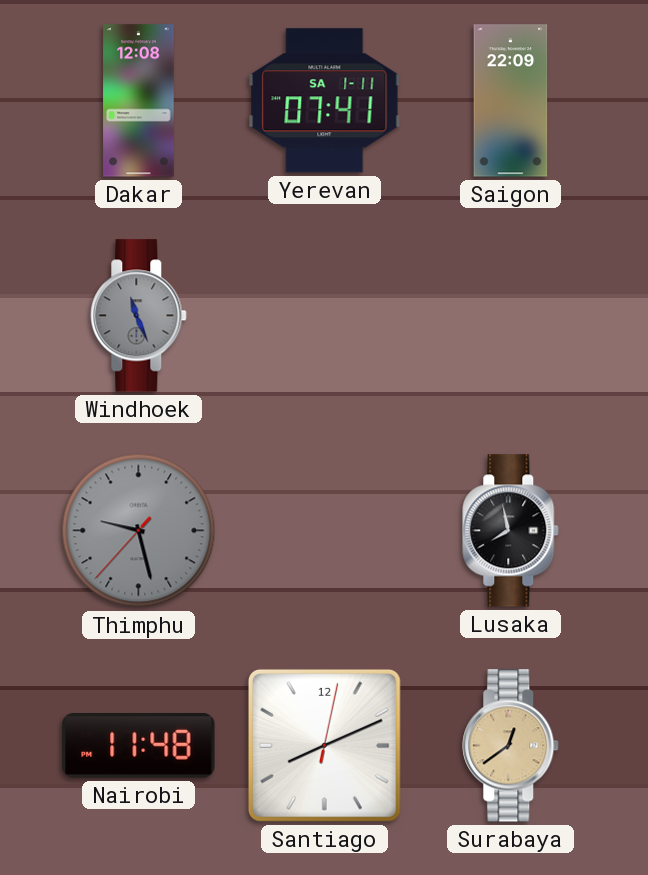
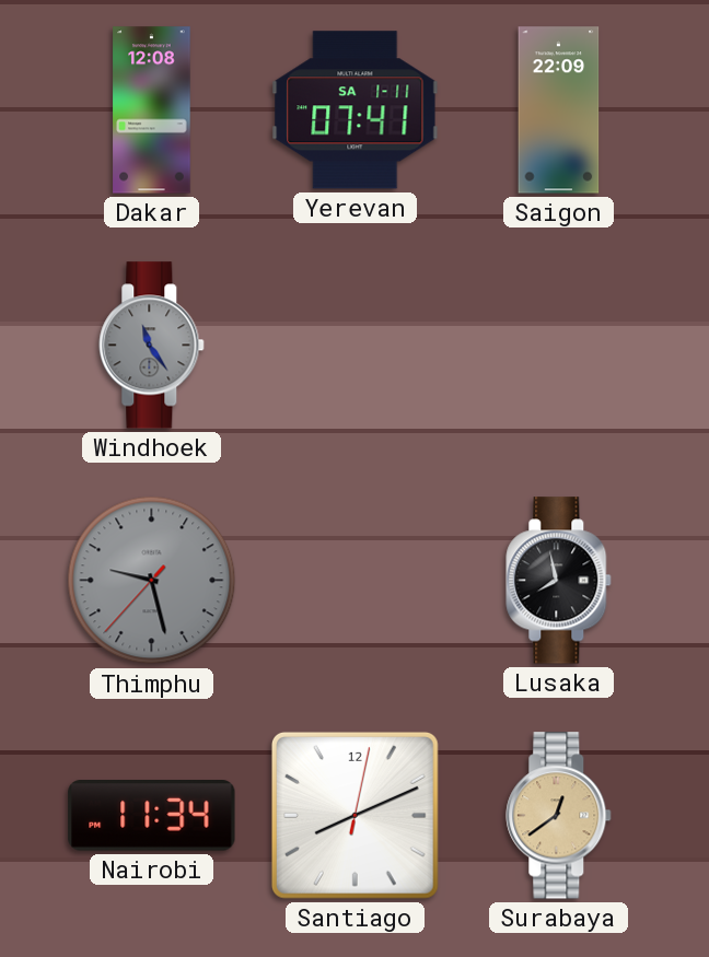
Windhoek: 11:26 -> 11:24
Nairobi: 11:48 -> 11:34
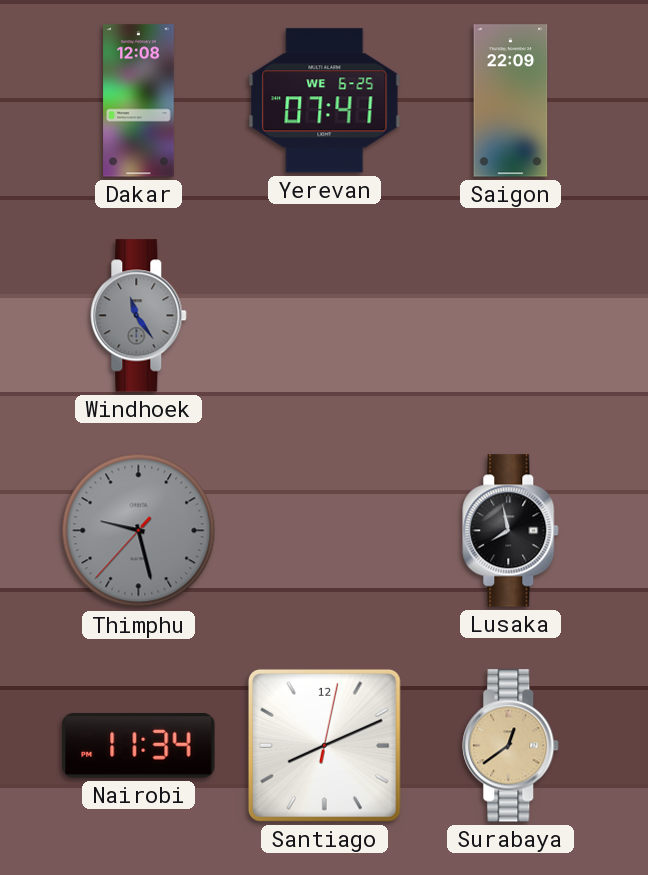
Yerevan date: SA 1-11 -> WE 6-25
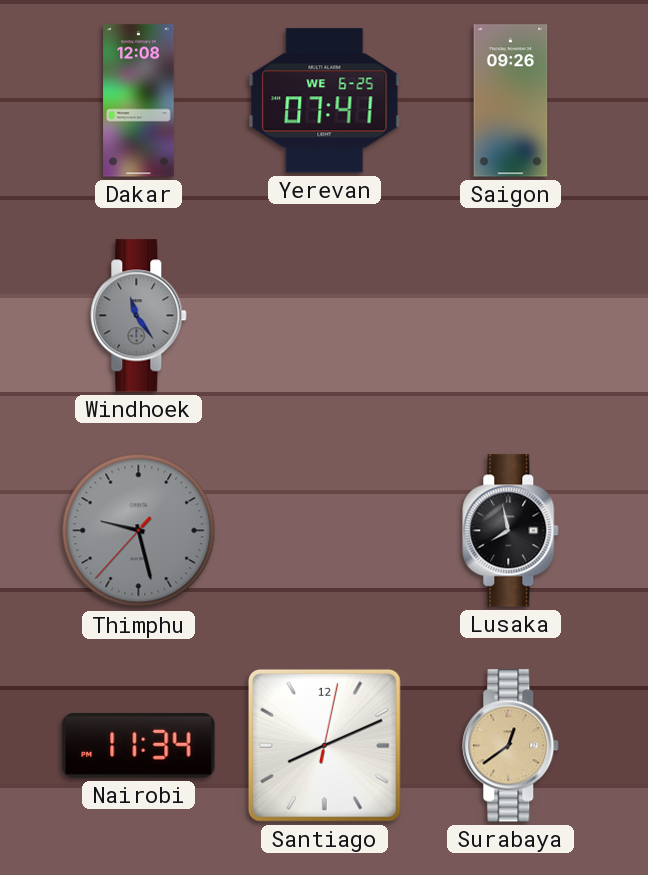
Saigon: 22:09 -> 09:26
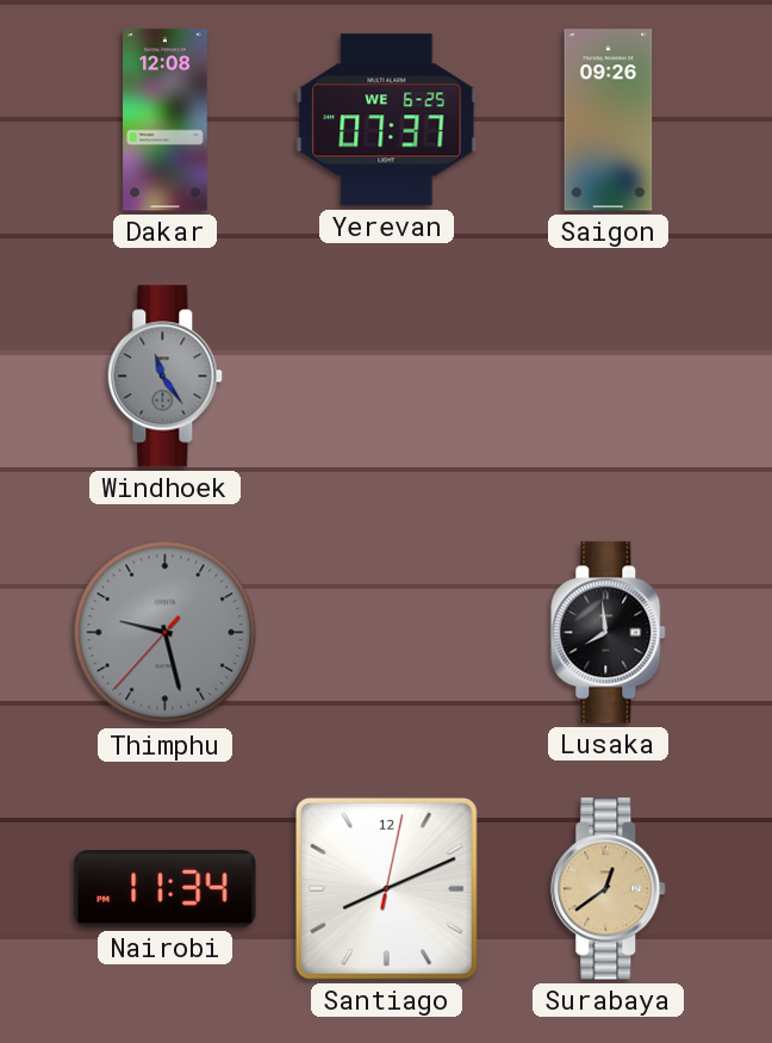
Yerevan: 07:41 -> 07:37
Lusaka: 7:58 -> 7:59
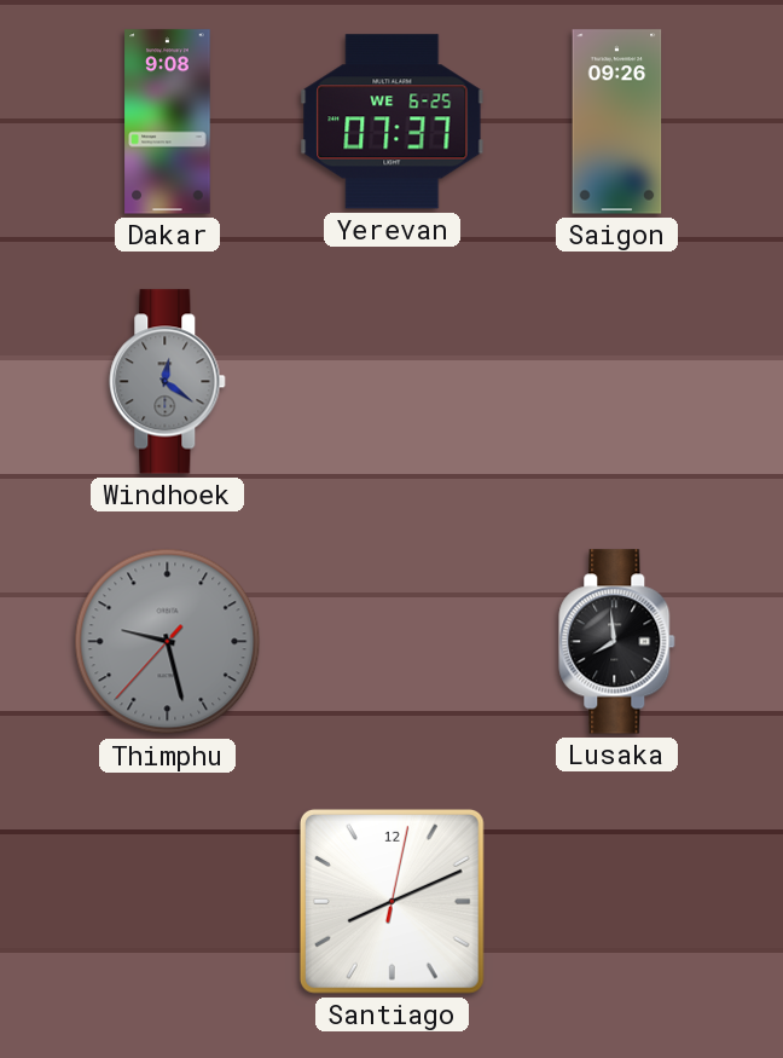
Dakar: 12:08 -> 9:08
Windhoek: 11:24 -> 12:21
Nairobi: 11:34 -> none
Surabaya: 12:39 -> none
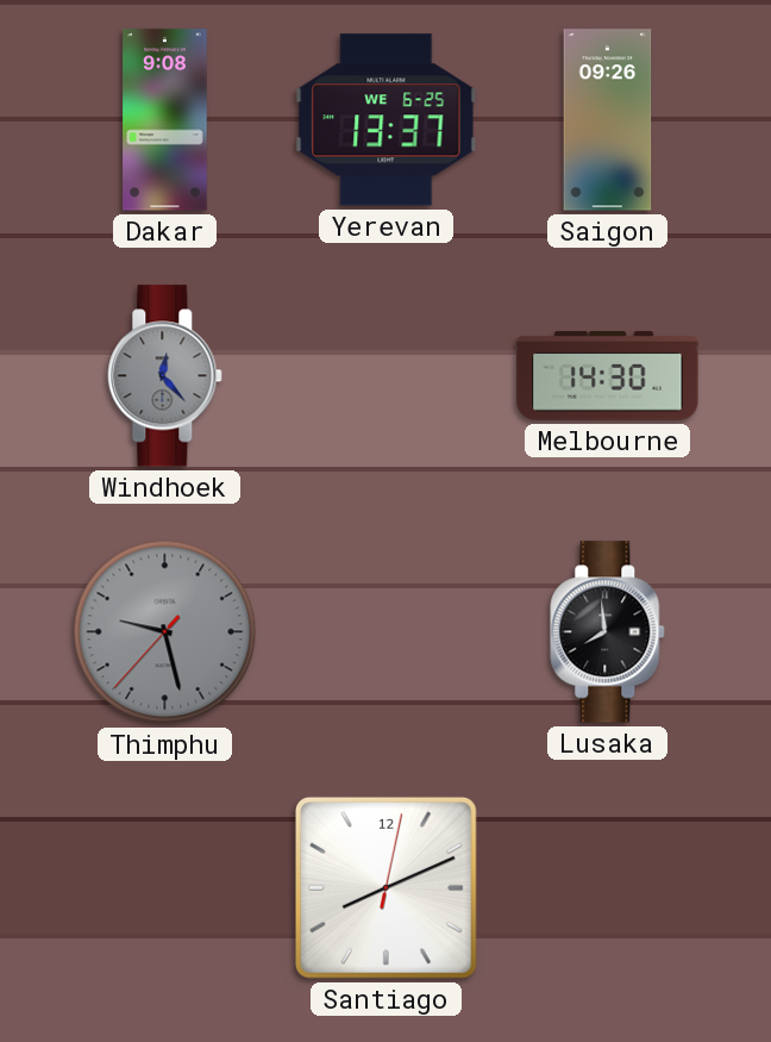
Yerevan: 07:37 -> 13:37
Windhoek: 12:21 -> 12:23
Melbourne: none -> 14:30
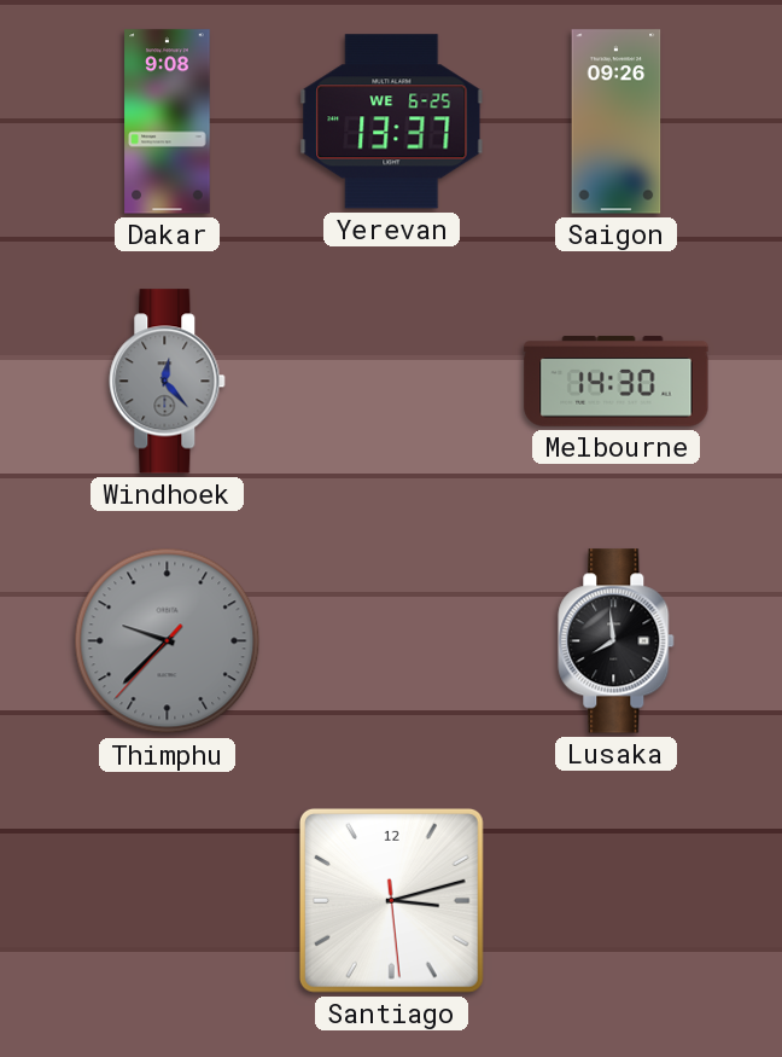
Thimphu: 9:27 -> 9:37
Santiago: 8:11 -> 3:12
